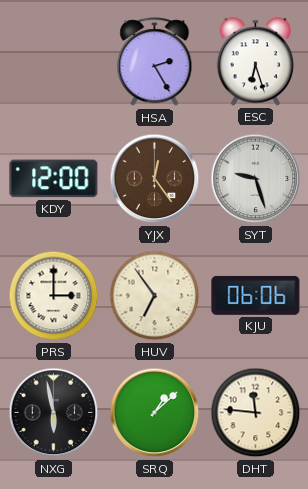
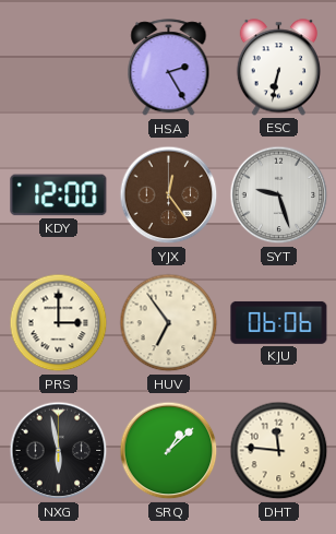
ESC: 6:27 -> 6:32
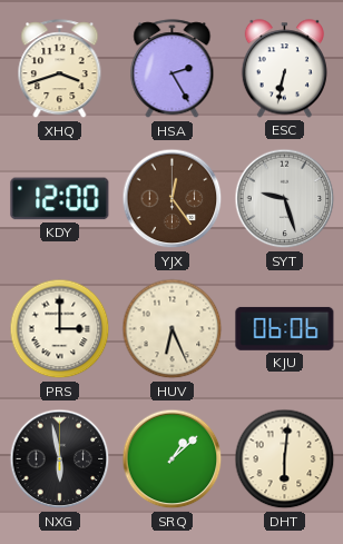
XHQ: none -> 3:42
HUV: 6:54 -> 6:26
DHT: 11:46 -> 6:01
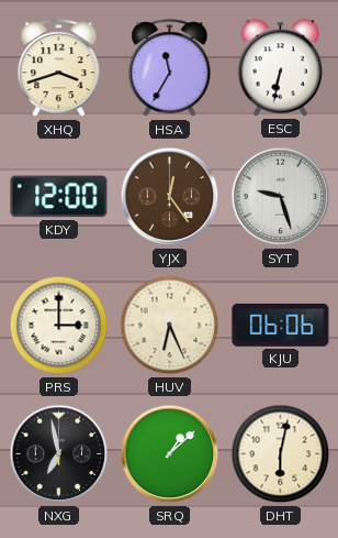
HSA: 2:25 -> 11:35
NXG: 5:58 -> 6:58
DHT: 6:01 -> 6:02
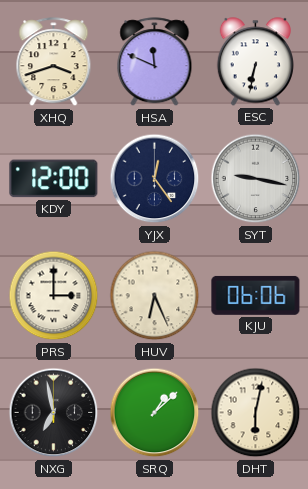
HSA: 11:35 -> 11:49
YJX dial: brown -> navy
SYT: 9:27 -> 9:17
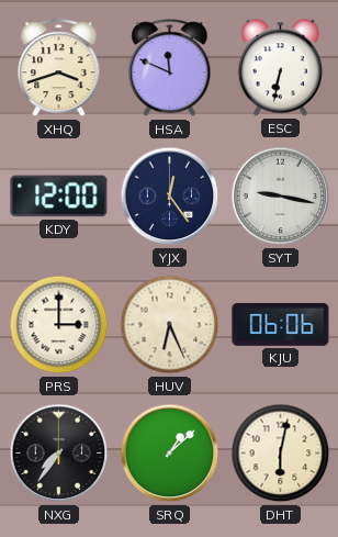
NXG: 6:58 -> 7:36
